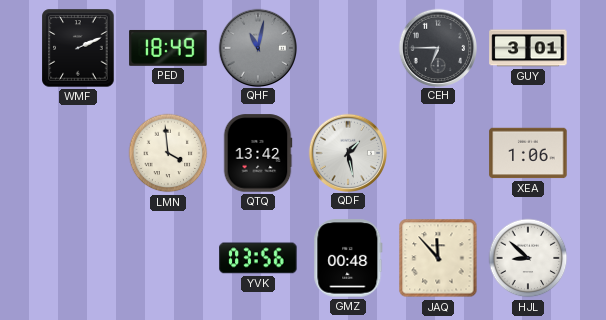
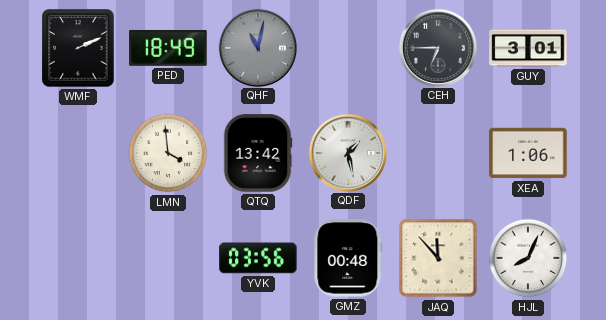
HJL: 8:52 -> 8:04
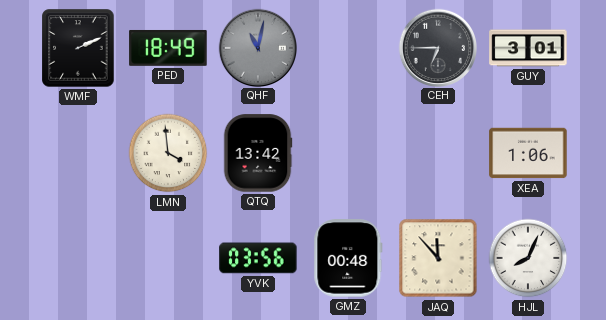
QDF: 1:28 -> none
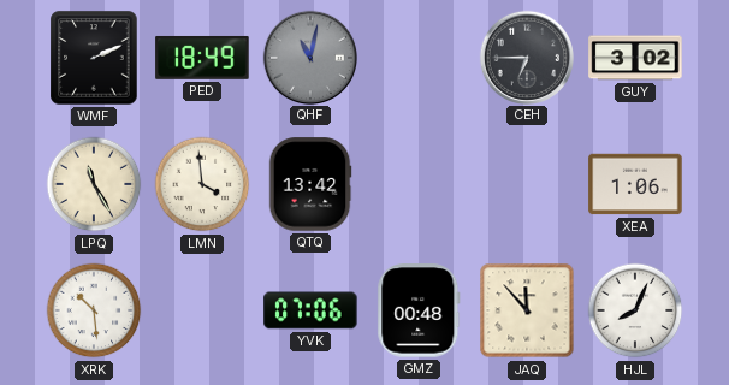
GUY: 3:01 -> 3:02
LPQ: none -> 11:25
XRK: none -> 10:29
YVK: 03:56 -> 07:06
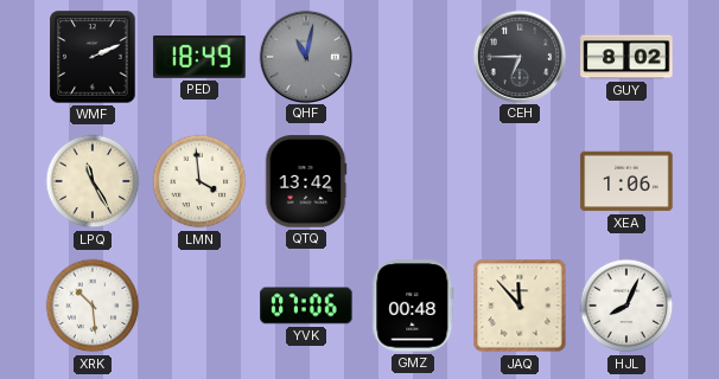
GUY: 3:02 -> 8:02
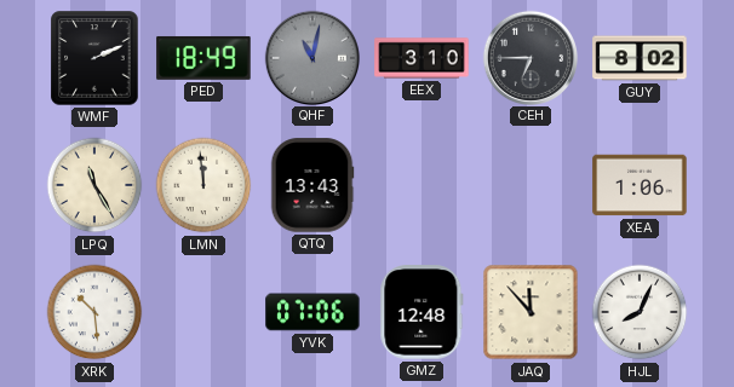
EEX: none -> 3:10
LMN: 3:59 -> 11:59
QTQ: 13:42 -> 13:43
GMZ: 00:48 -> 12:48
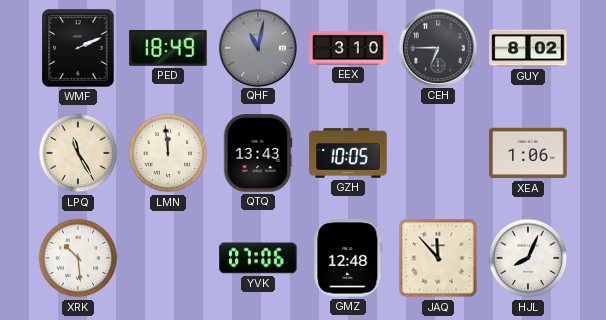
GZH: none -> 10:05
